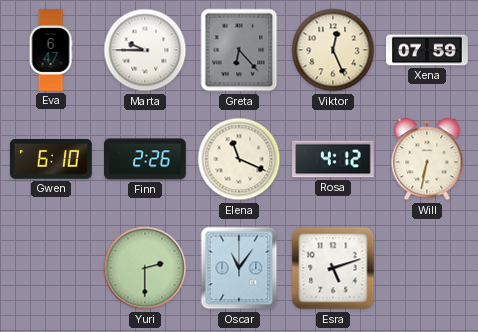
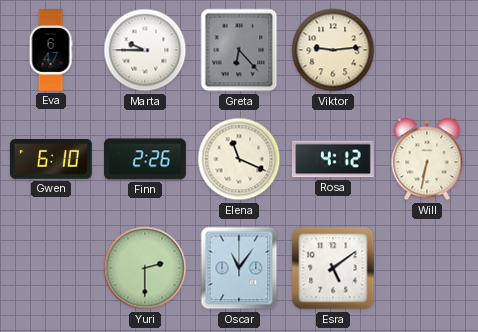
Viktor: 12:26 -> 9:14
Xena: 07:59 -> none
Esra: 5:12 -> 5:09
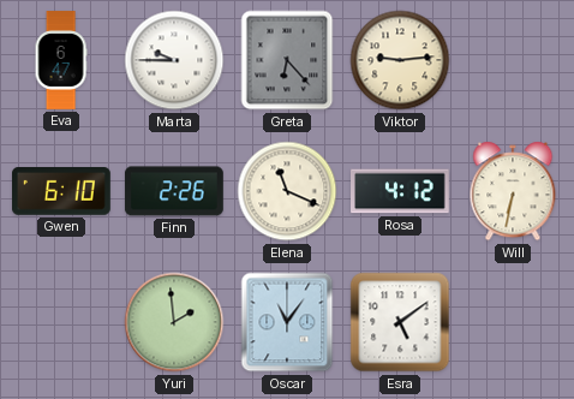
Yuri: 2:30 -> 1:59
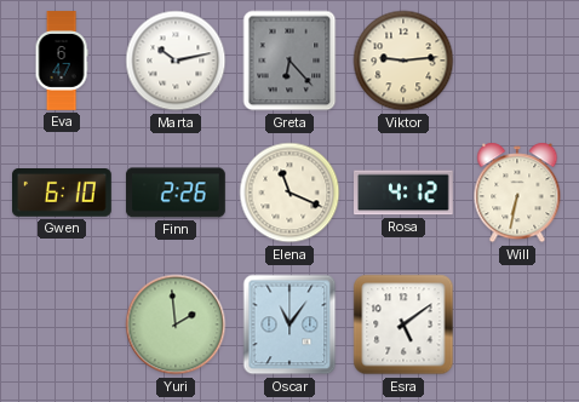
Marta: 9:45 -> 10:13
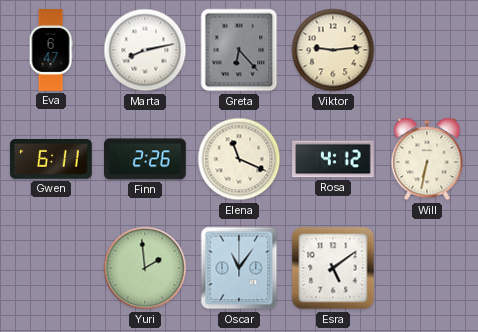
Marta: 10:13 -> 8:13
Gwen: 6:10 -> 6:11
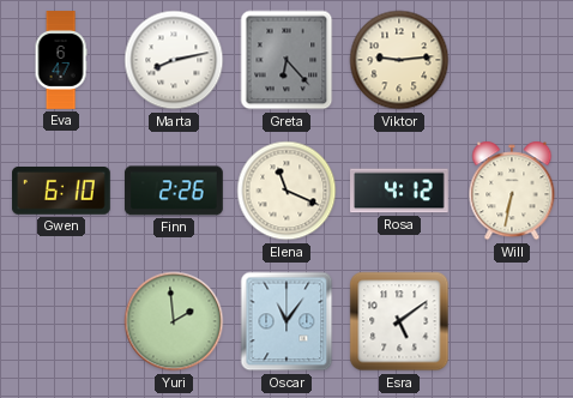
Gwen: 6:11 -> 6:10
